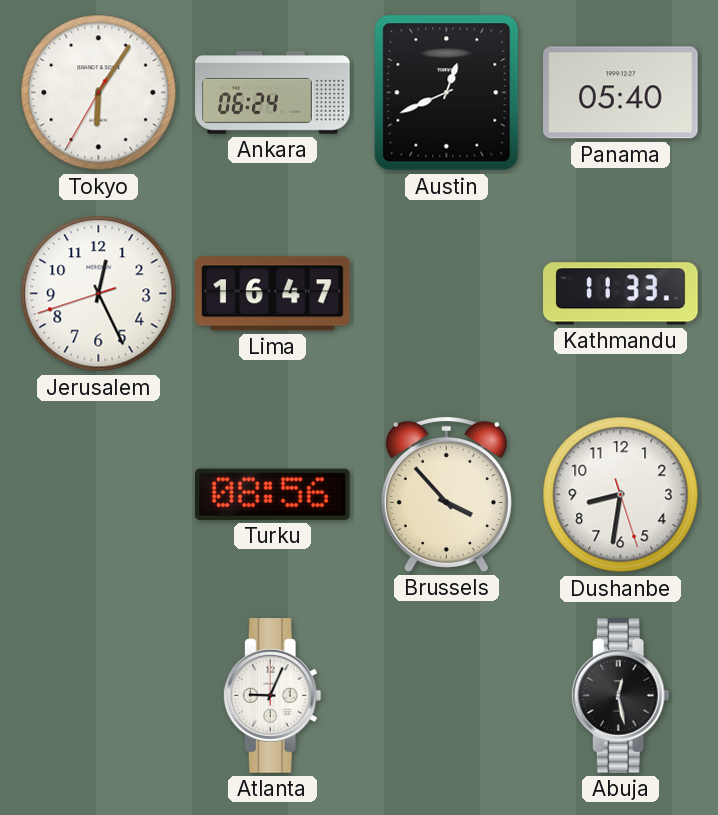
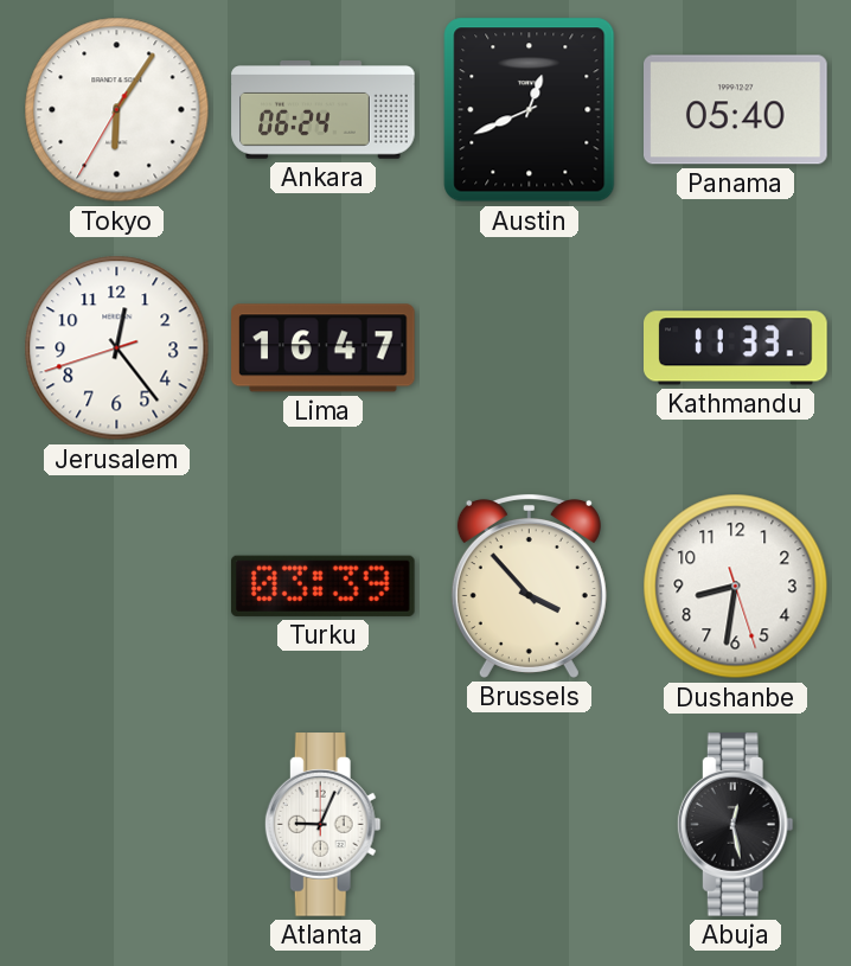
Jerusalem: 12:25 -> 12:23
Turku: 08:56 -> 03:39
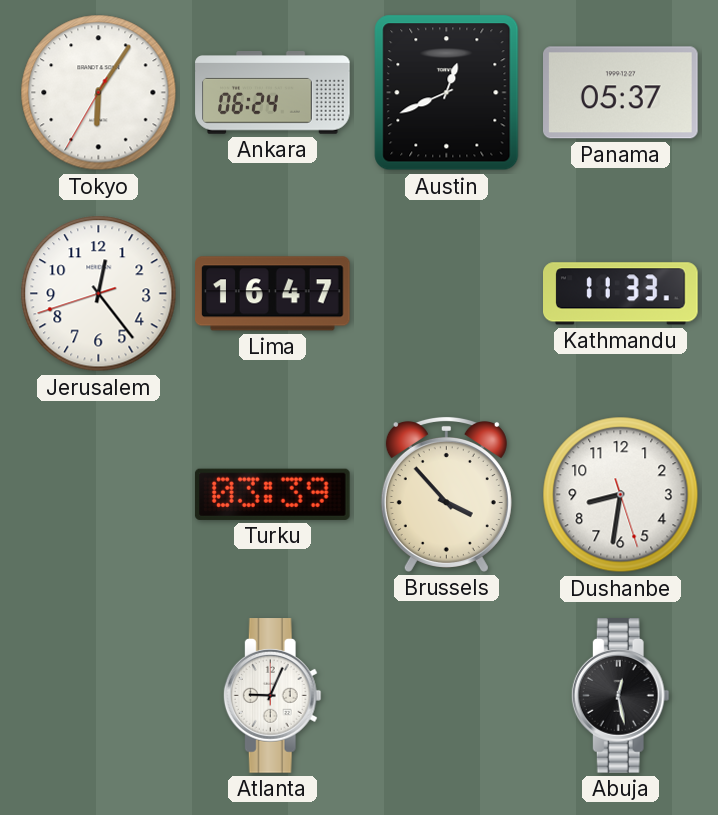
Panama: 05:40 -> 05:37
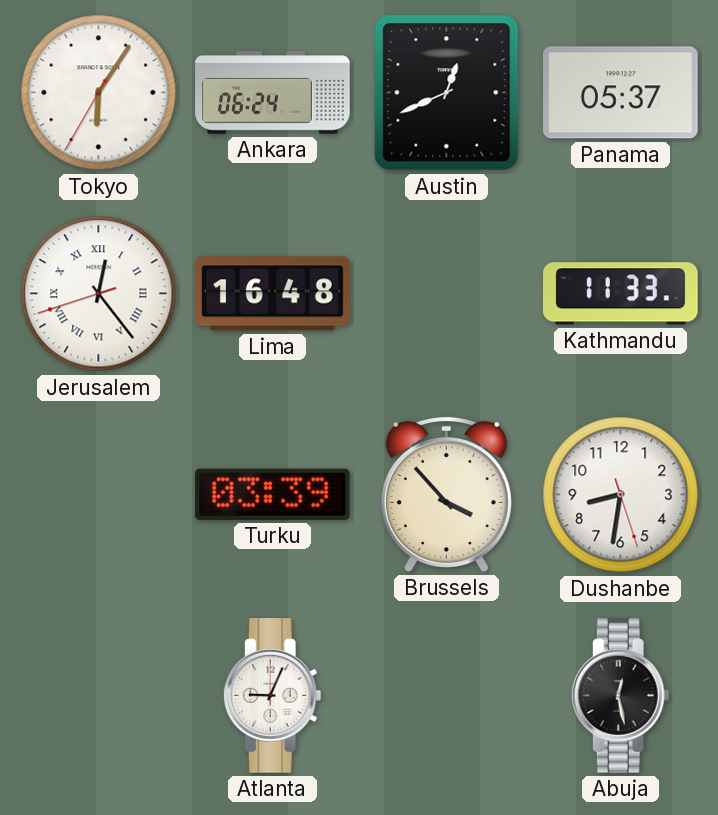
Jerusalem numerals: Arabic -> Roman
Lima: 16:47 -> 16:48
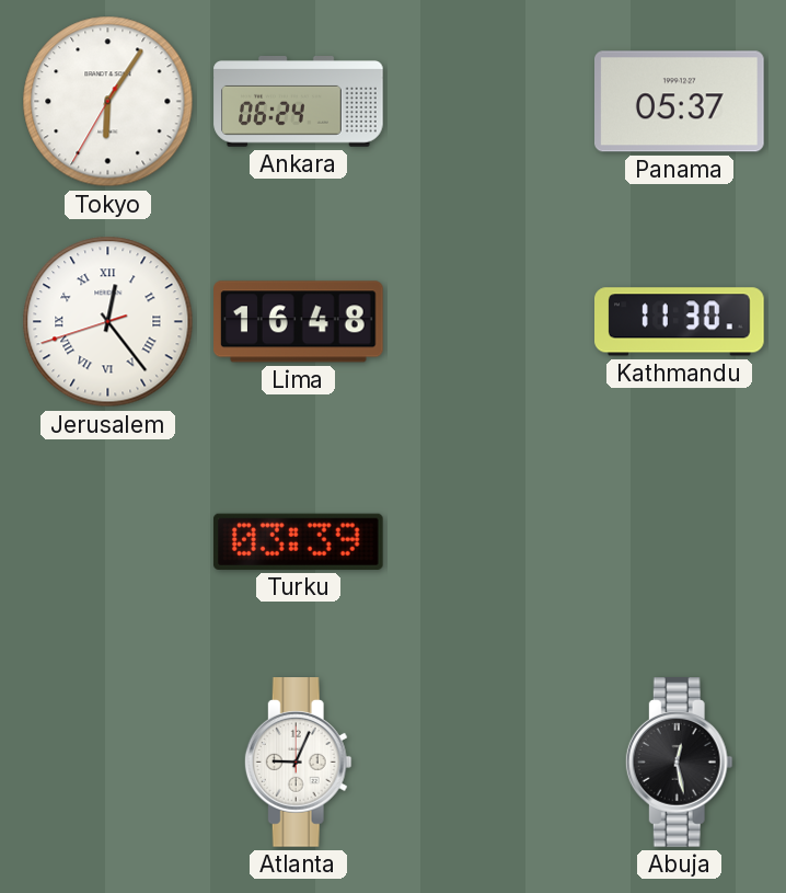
Austin: 12:41 -> none
Kathmandu: 11:33 -> 11:30
Brussels: 3:53 -> none
Dushanbe: 8:31 -> none
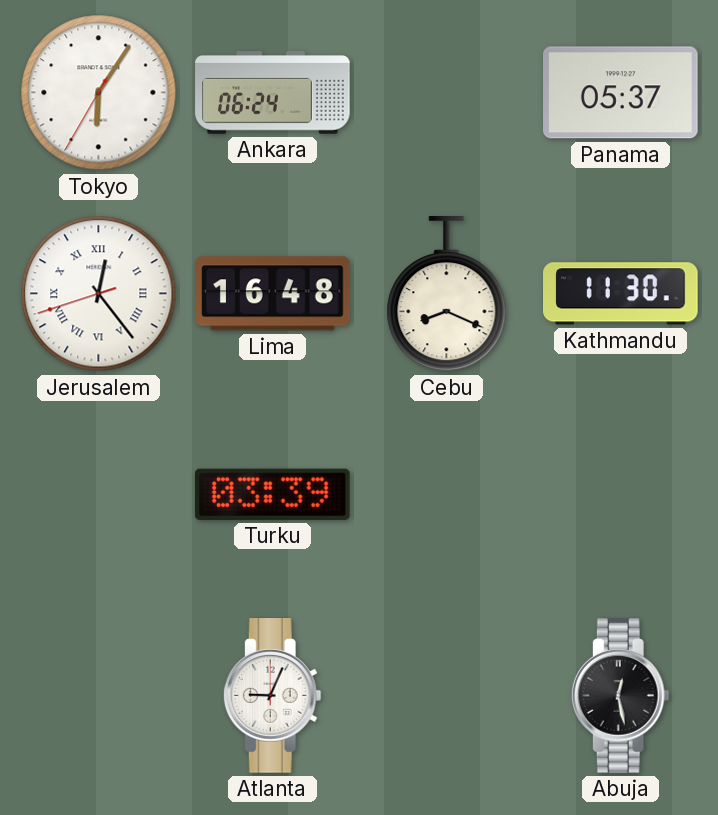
Cebu: none -> 8:19
